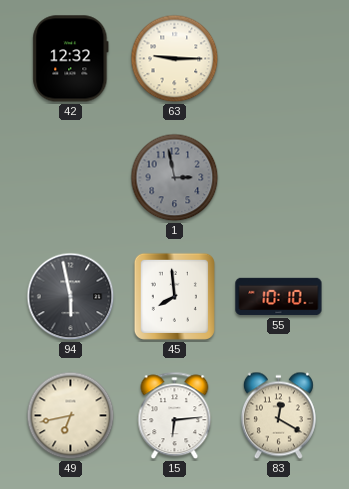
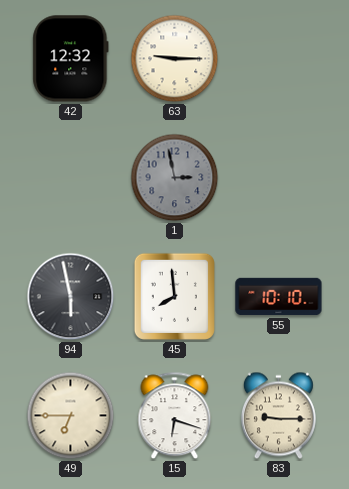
49: 6:43 -> 6:45
15: 6:14 -> 6:18
83: 12:20 -> 9:15
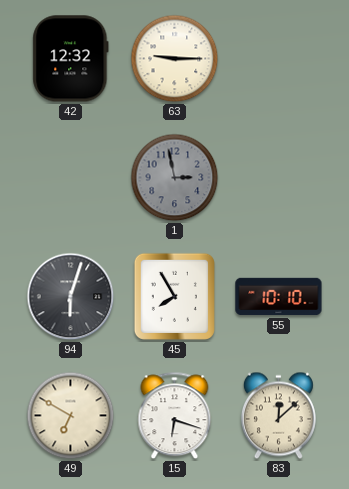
94: 5:58 -> 6:03
45: 7:59 -> 7:55
49: 6:45 -> 6:50
83: 9:15 -> 12:08
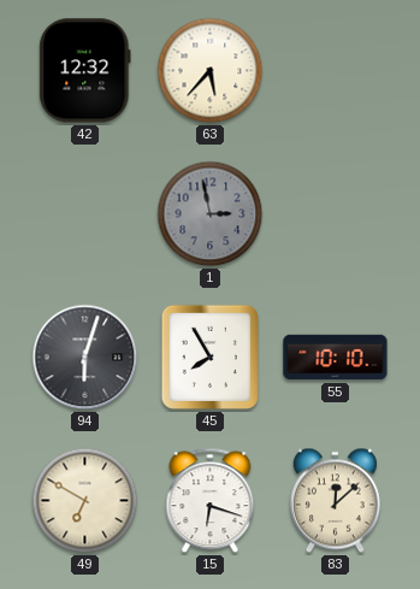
63: 9:15 -> 5:37
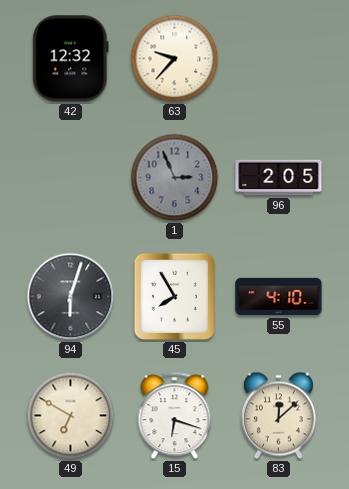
63: 5:37 -> 9:37
1: 2:58 -> 2:56
96: none -> 2:05
55: 10:10 -> 4:10
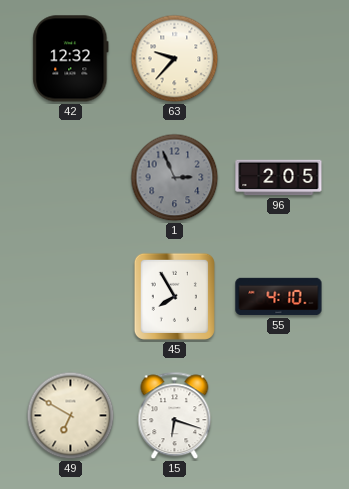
94: 6:03 -> none
83: 12:08 -> none
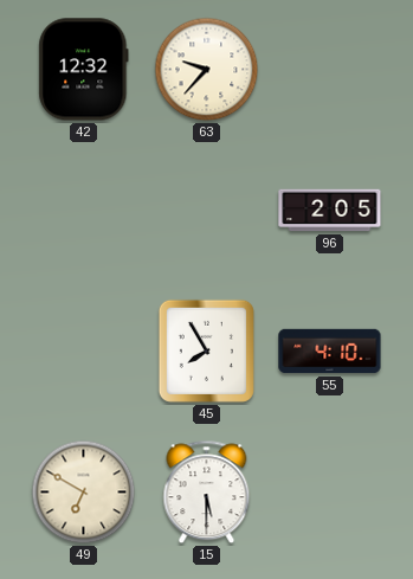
1: 2:56 -> none
15: 6:18 -> 5:30
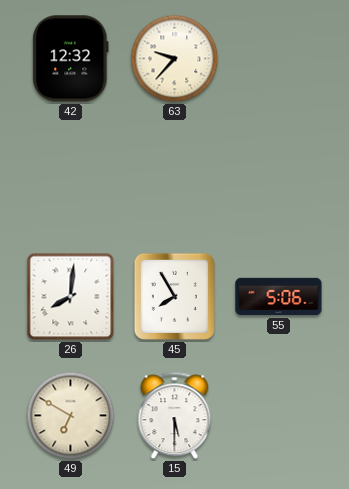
96: 2:05 -> none
26: none -> 8:01
55: 4:10 -> 5:06
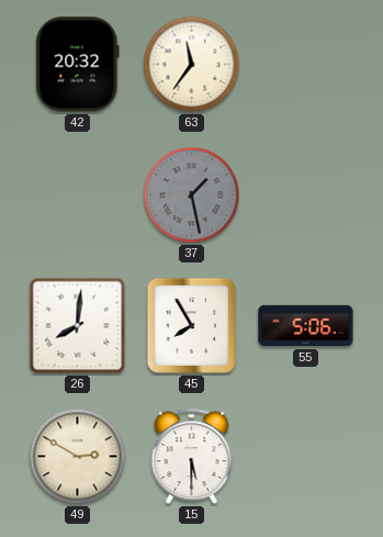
42: 12:32 -> 20:32
63: 9:37 -> 11:36
37: none -> 1:28
49: 6:50 -> 2:50
